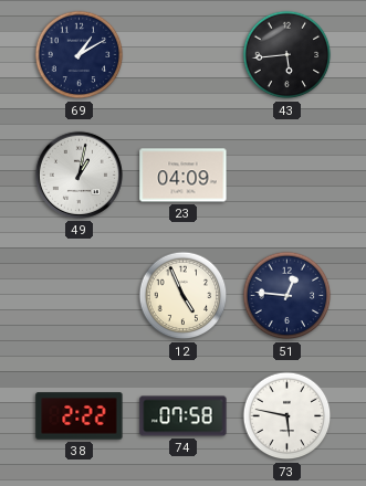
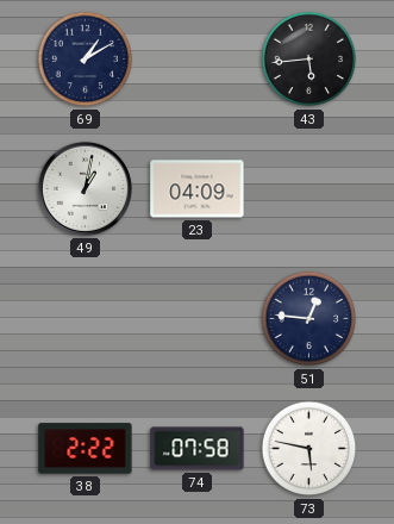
12: 4:56 -> none
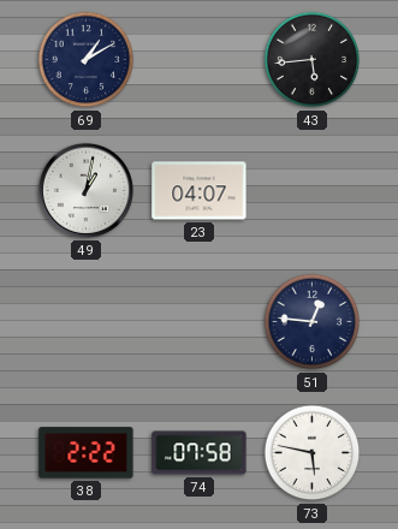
23: 04:09 -> 04:07
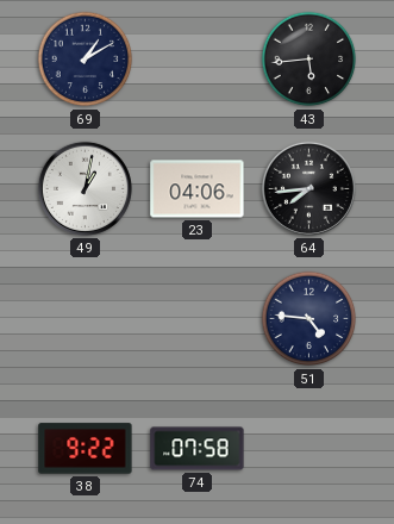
23: 04:07 -> 04:06
64: none -> 7:44
51: 12:46 -> 4:46
38: 2:22 -> 9:22
73: 5:47 -> none
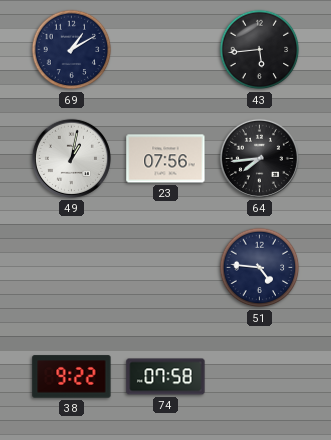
23: 04:06 -> 07:56
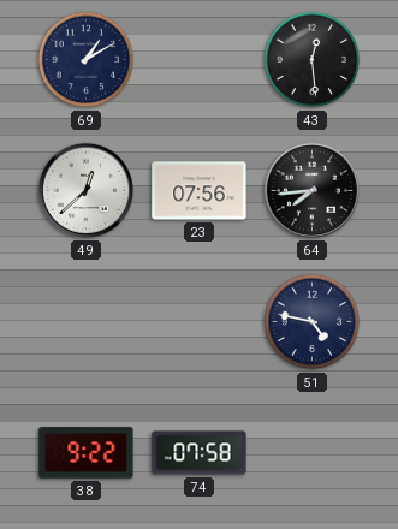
43: 5:44 -> 12:29
49: 1:02 -> 12:38
51: 4:46 -> 4:47
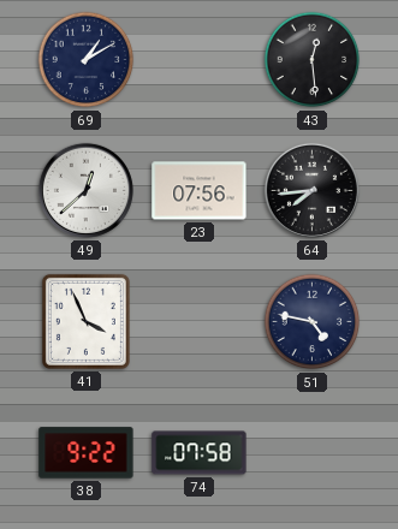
41: none -> 3:56
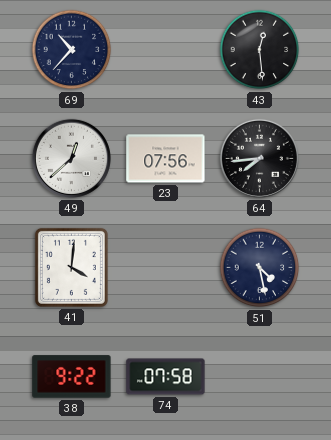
69: 1:10 -> 10:37
41: 3:56 -> 4:01
51: 4:47 -> 4:28
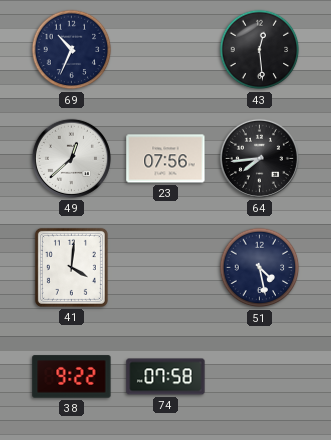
69: 10:37 -> 10:34
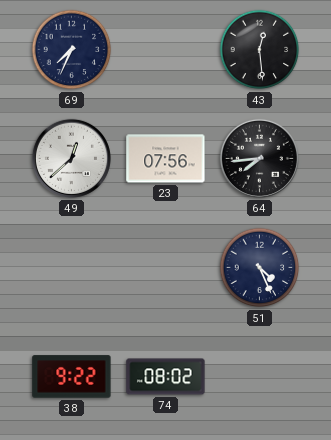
69: 10:34 -> 7:34
41: 4:01 -> none
51: 4:28 -> 4:26
74: 07:58 -> 08:02
